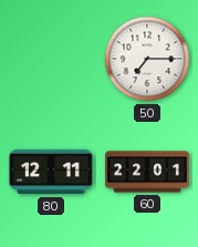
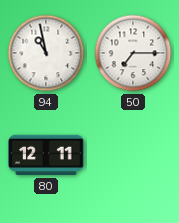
94: none -> 10:58
60: 22:01 -> none
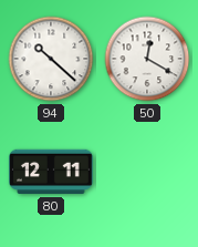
94: 10:58 -> 10:22
50: 7:15 -> 12:20
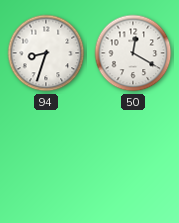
94: 10:22 -> 8:33
80: 12:11 -> none
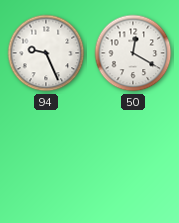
94: 8:33 -> 9:26
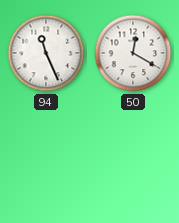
94: 9:26 -> 11:26
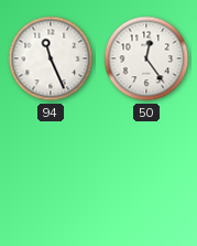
50: 12:20 -> 12:24
